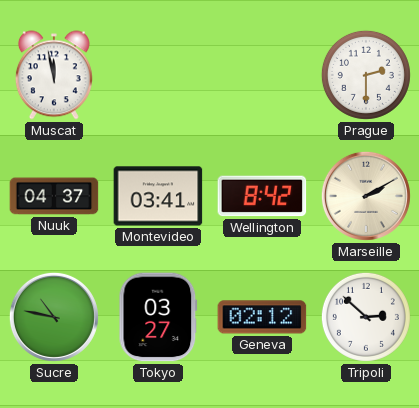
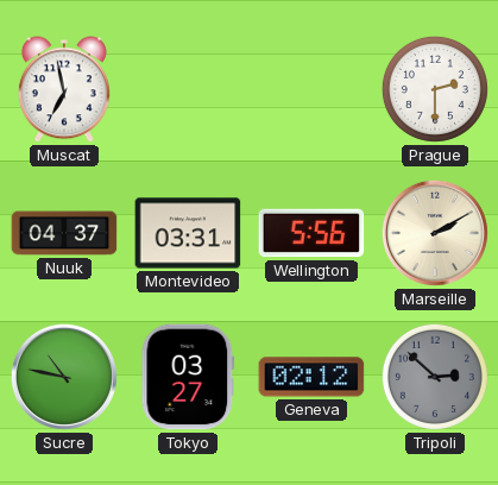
Muscat: 11:58 -> 6:58
Montevideo: 03:41 -> 03:31
Wellington: 8:42 -> 5:56
Tripoli dial: white -> grey
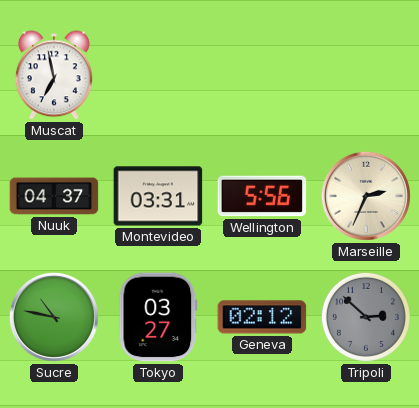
Prague: 2:30 -> none
Marseille: 2:10 -> 2:34
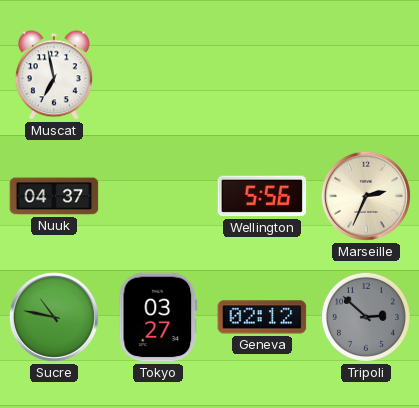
Montevideo: 03:31 -> none
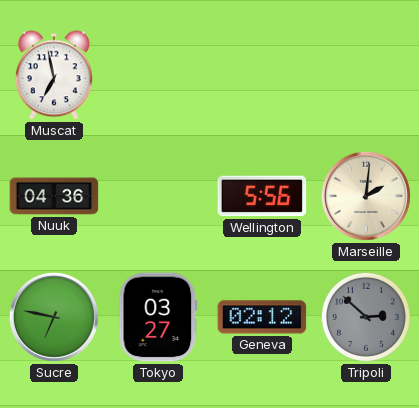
Nuuk: 04:37 -> 04:36
Marseille: 2:34 -> 2:01
Sucre: 10:47 -> 6:47
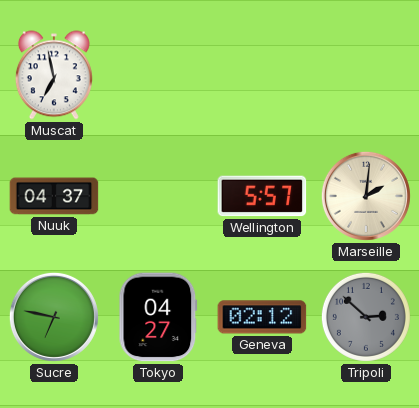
Nuuk: 04:36 -> 04:37
Wellington: 5:56 -> 5:57
Tokyo: 03:27 -> 04:27
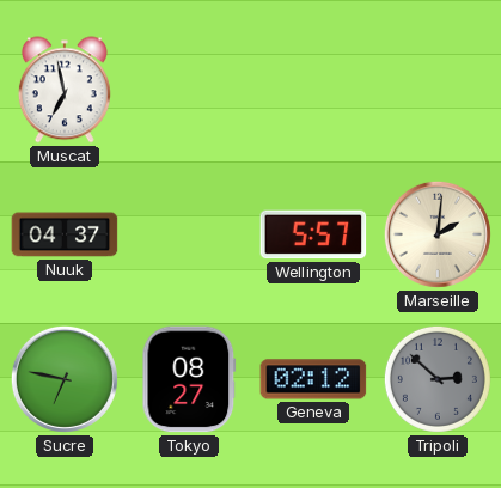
Tokyo: 04:27 -> 08:27
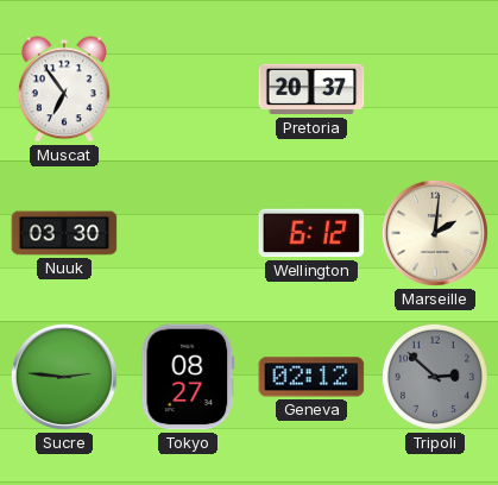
Muscat: 6:58 -> 6:54
Pretoria: none -> 20:37
Nuuk: 04:37 -> 03:30
Wellington: 5:57 -> 6:12
Sucre: 6:47 -> 2:46
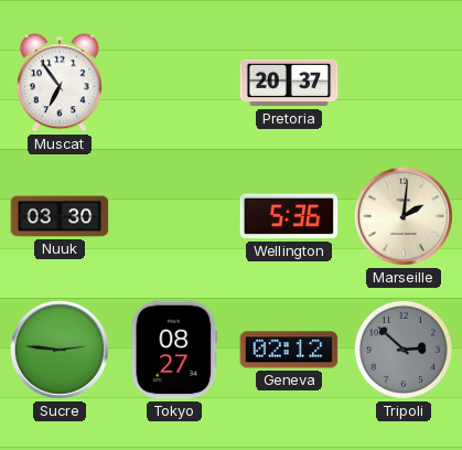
Wellington: 6:12 -> 5:36
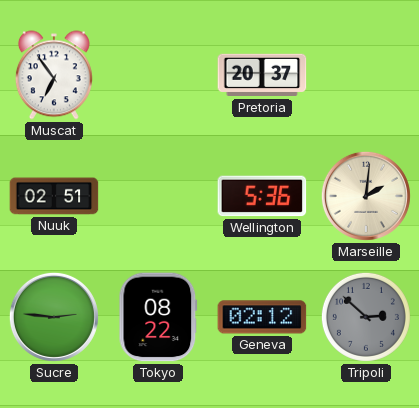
Nuuk: 03:30 -> 02:51
Tokyo: 08:27 -> 08:22
